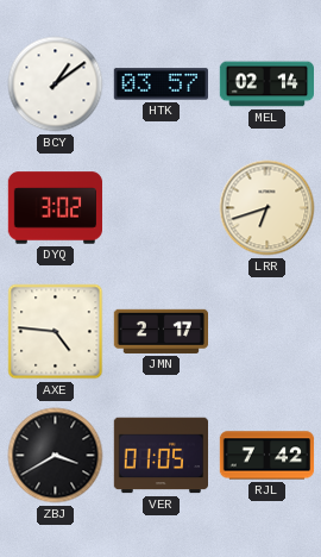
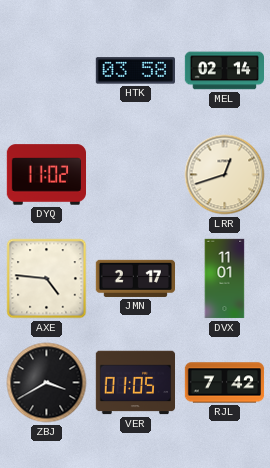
BCY: 1:09 -> none
HTK: 03:57 -> 03:58
DYQ: 3:02 -> 11:02
LRR: 6:42 -> 12:42
DVX: none -> 11:01
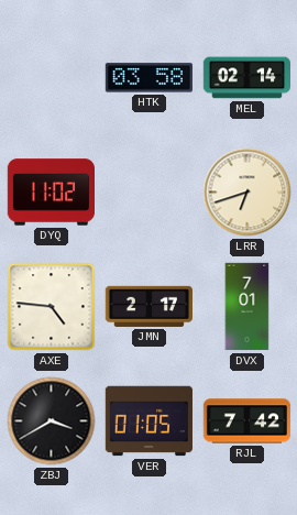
LRR: 12:42 -> 6:42
DVX: 11:01 -> 7:01
